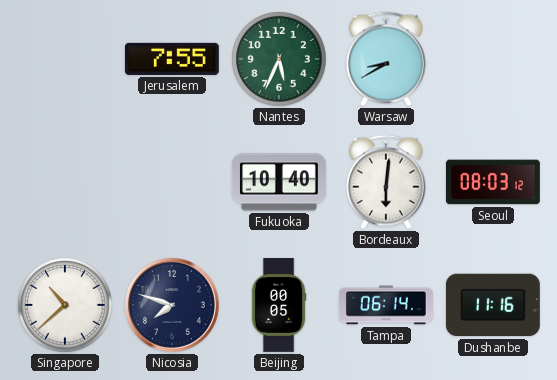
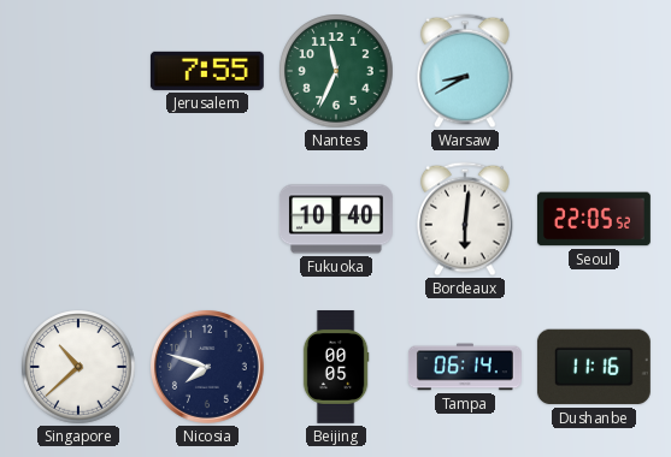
Nantes: 5:34 -> 11:34
Seoul: 08:03 -> 22:05
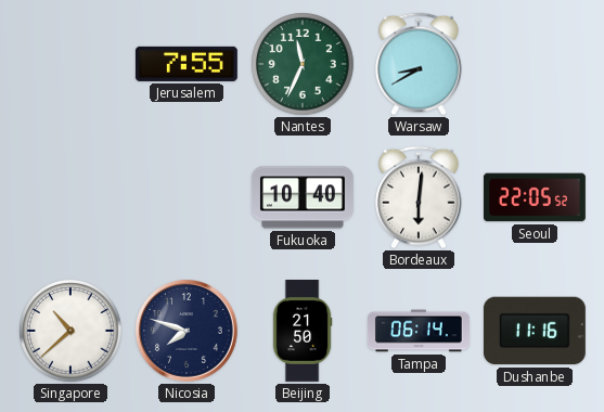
Beijing: 00:05 -> 21:50
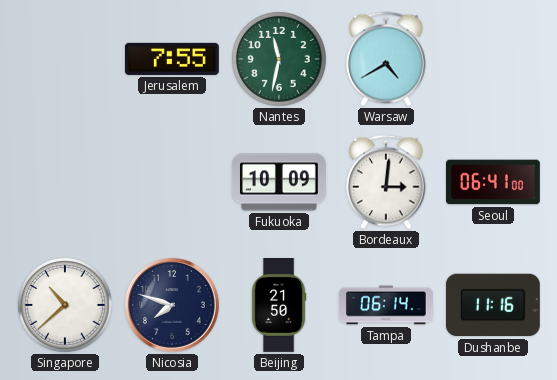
Nantes: 11:34 -> 11:32
Warsaw: 8:40 -> 4:40
Fukuoka: 10:40 -> 10:09
Bordeaux: 6:01 -> 3:01
Seoul: 22:05 -> 06:41
